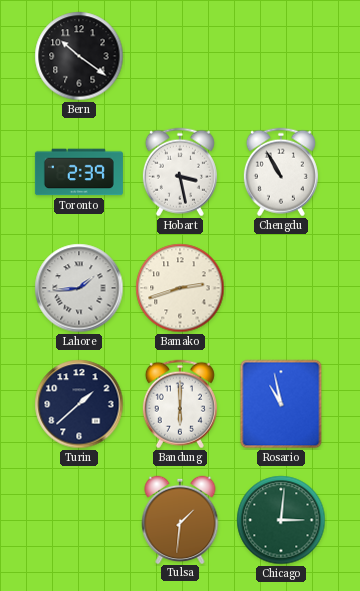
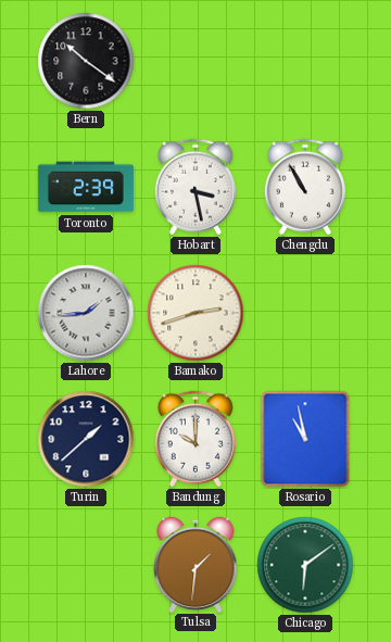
Bandung: 6:00 -> 10:00
Chicago: 3:01 -> 6:09
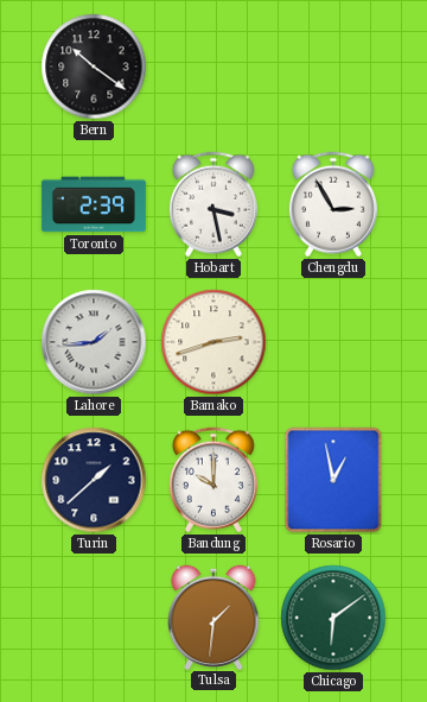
Chengdu: 10:55 -> 2:55
Rosario: 10:58 -> 12:58
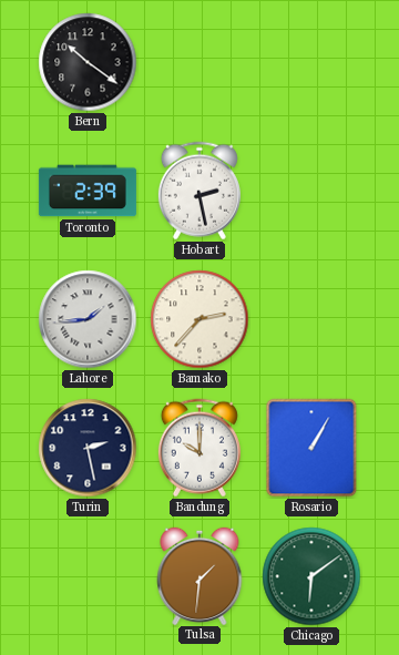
Hobart: 3:28 -> 2:28
Chengdu: 2:55 -> none
Bamako: 2:42 -> 2:37
Turin: 1:38 -> 2:28
Rosario: 12:58 -> 1:05
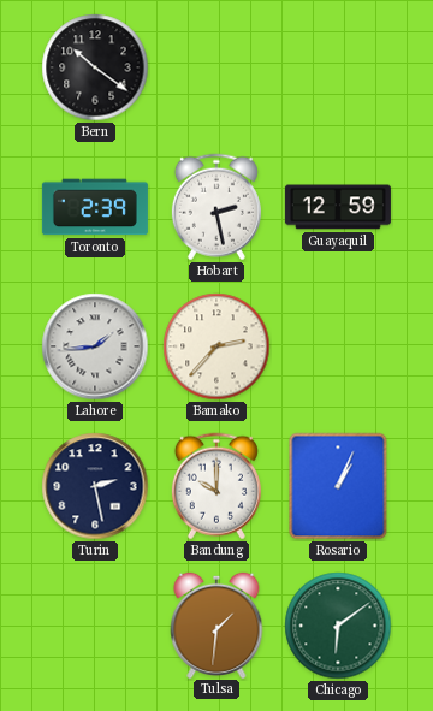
Guayaquil: none -> 12:59
Rosario: 1:05 -> 1:04
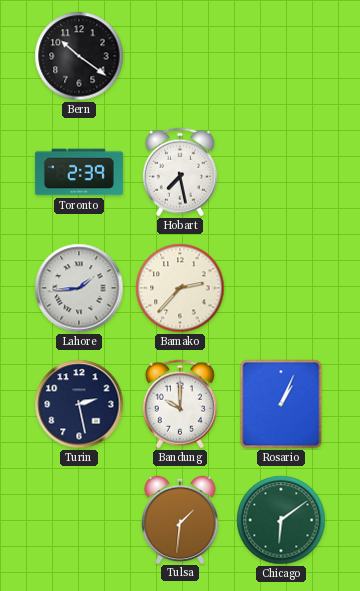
Hobart: 2:28 -> 7:28
Guayaquil: 12:59 -> none
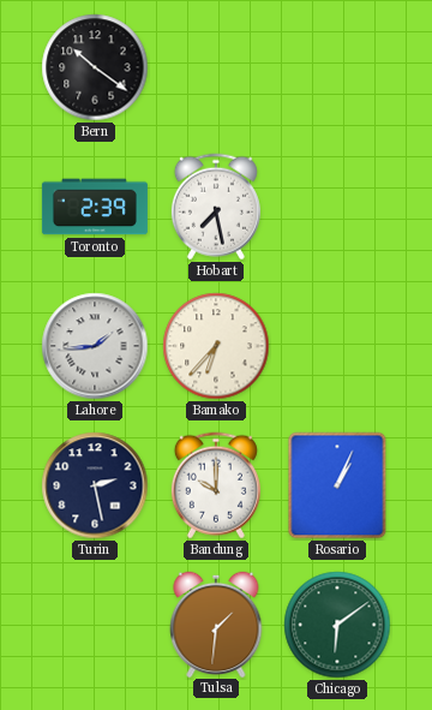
Bamako: 2:37 -> 6:37
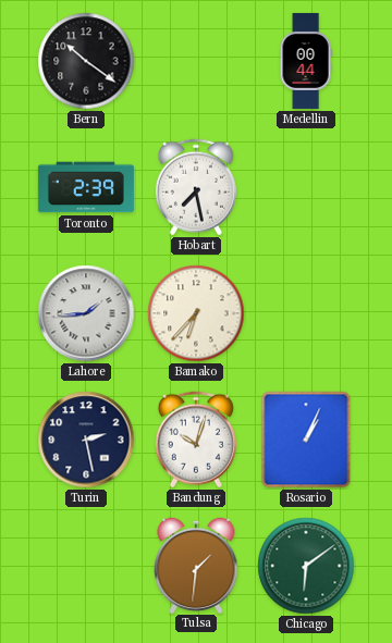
Medellin: none -> 00:44
Bandung: 10:00 -> 10:03
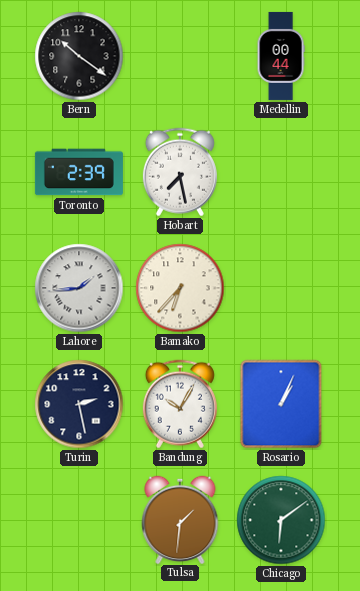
Bandung: 10:03 -> 10:05
